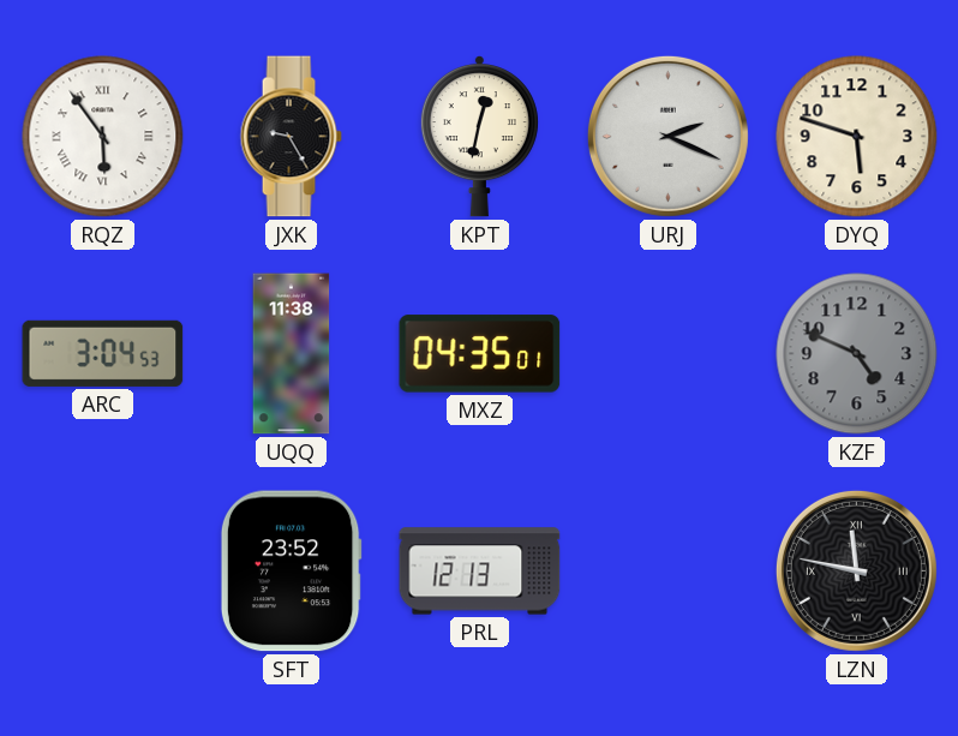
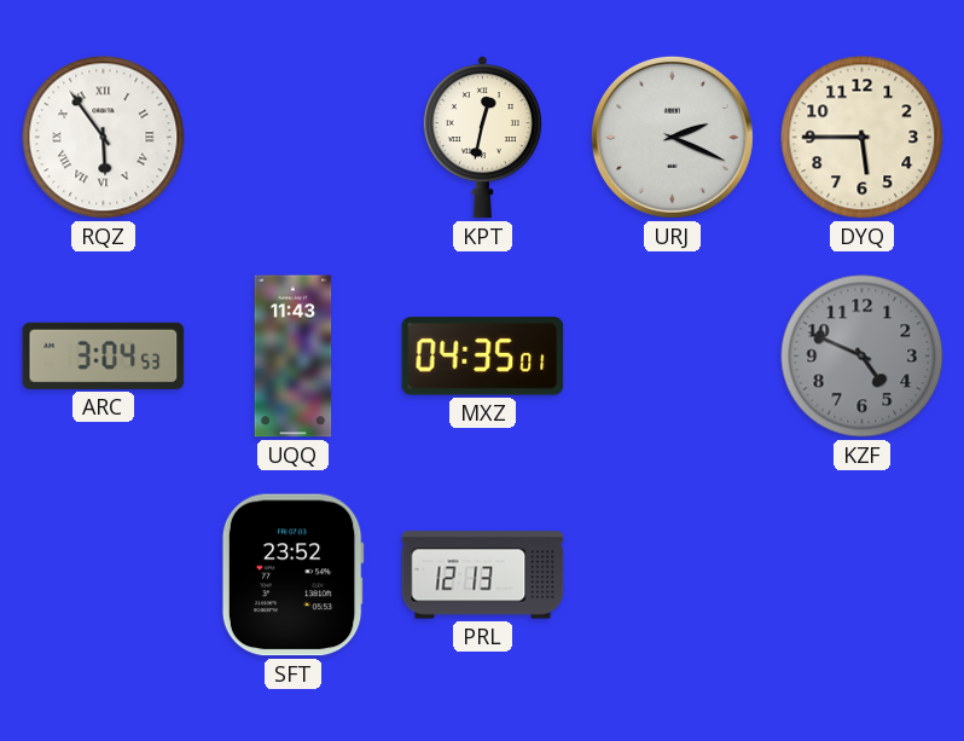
JXK: 9:25 -> none
DYQ: 5:48 -> 5:45
UQQ: 11:38 -> 11:43
LZN: 11:47 -> none
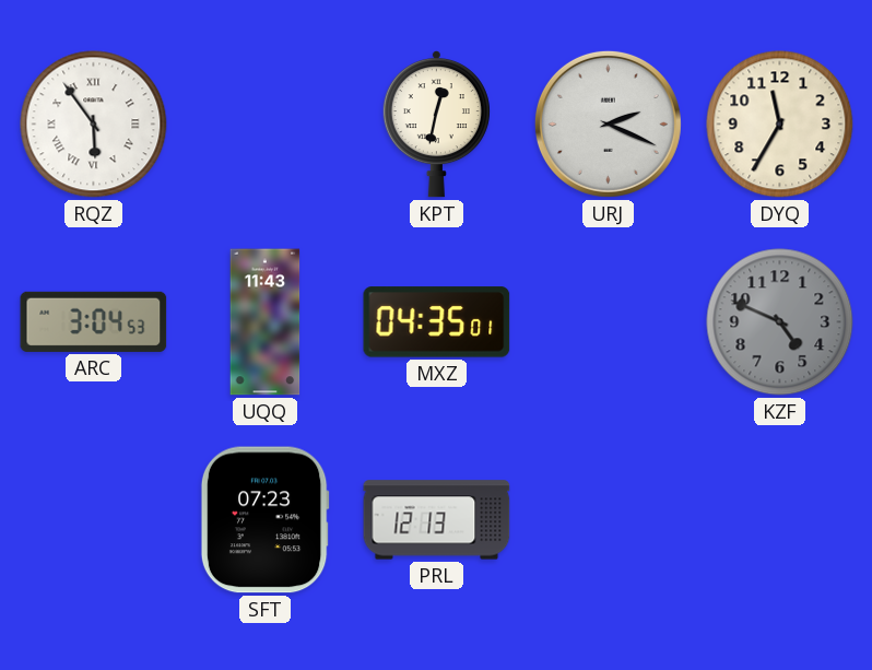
DYQ: 5:45 -> 11:35
SFT: 23:52 -> 07:23
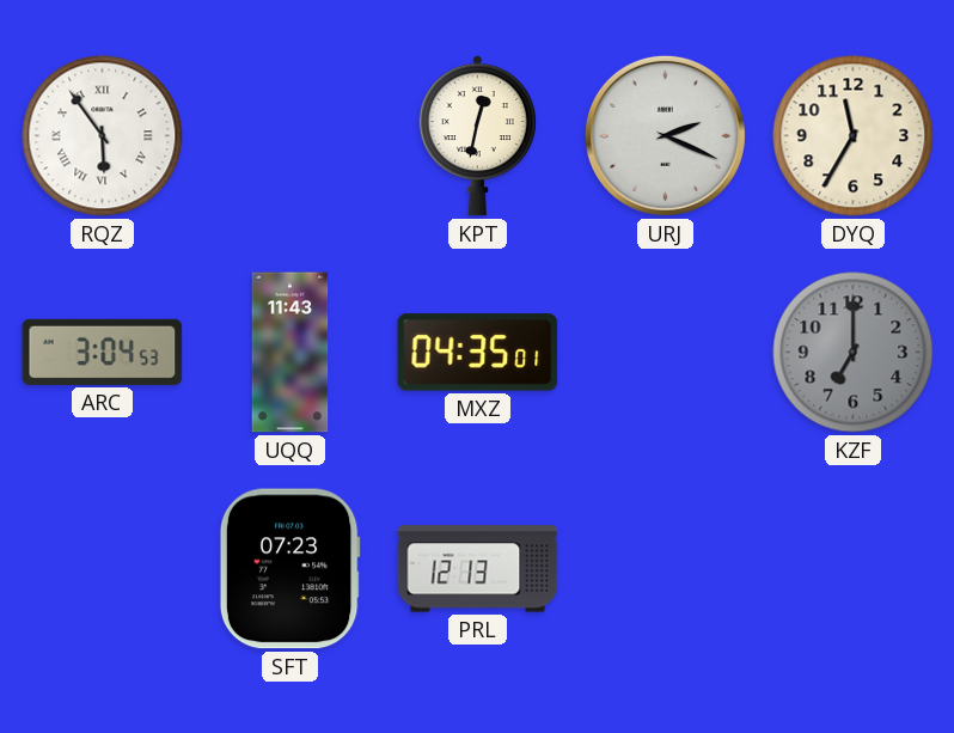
KZF: 4:49 -> 7:00
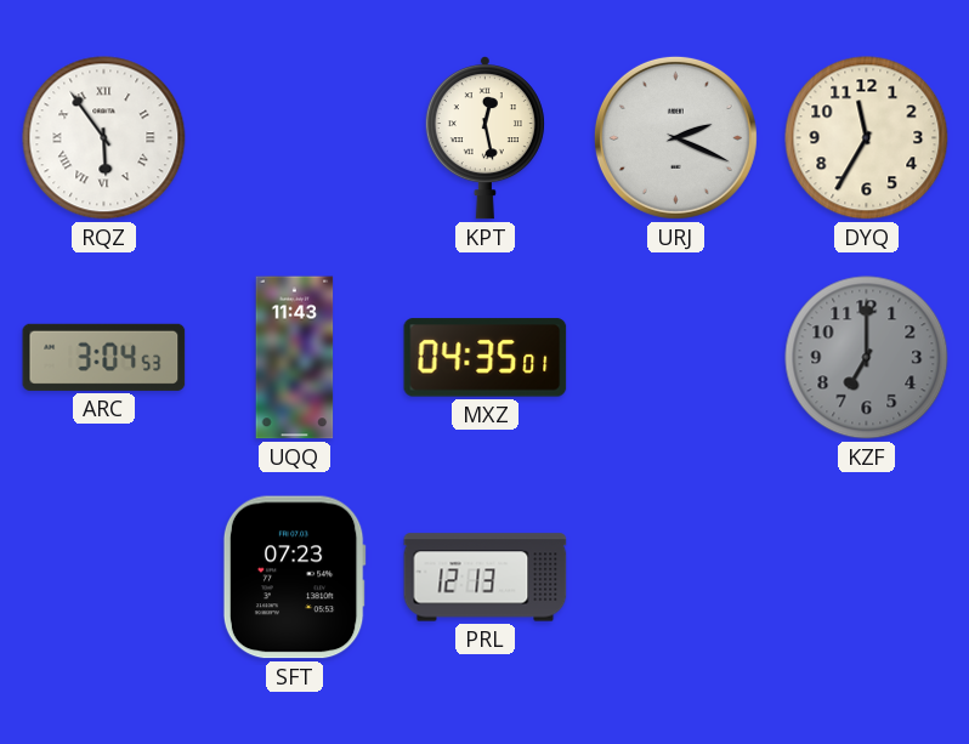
KPT: 12:32 -> 12:28
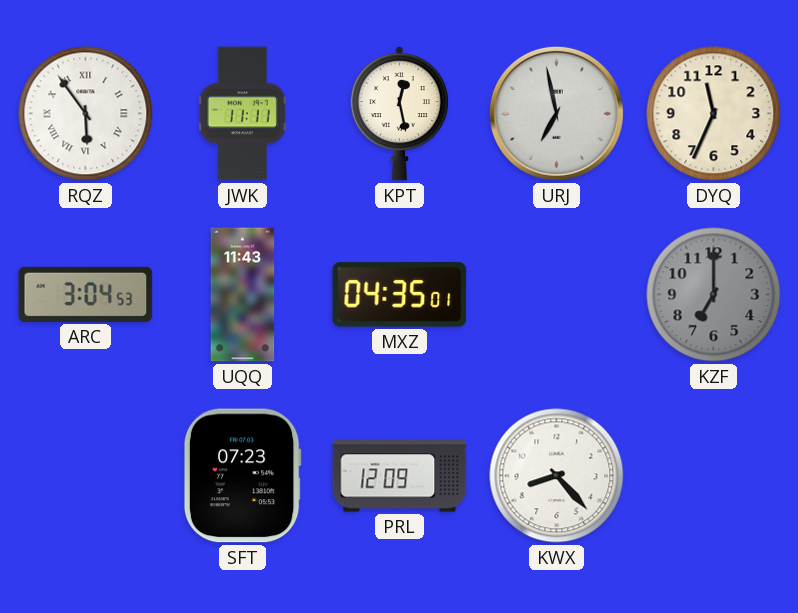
JWK: none -> 11:11
URJ: 2:19 -> 6:58
DYQ: 11:35 -> 11:34
PRL: 12:13 -> 12:09
KWX: none -> 8:23
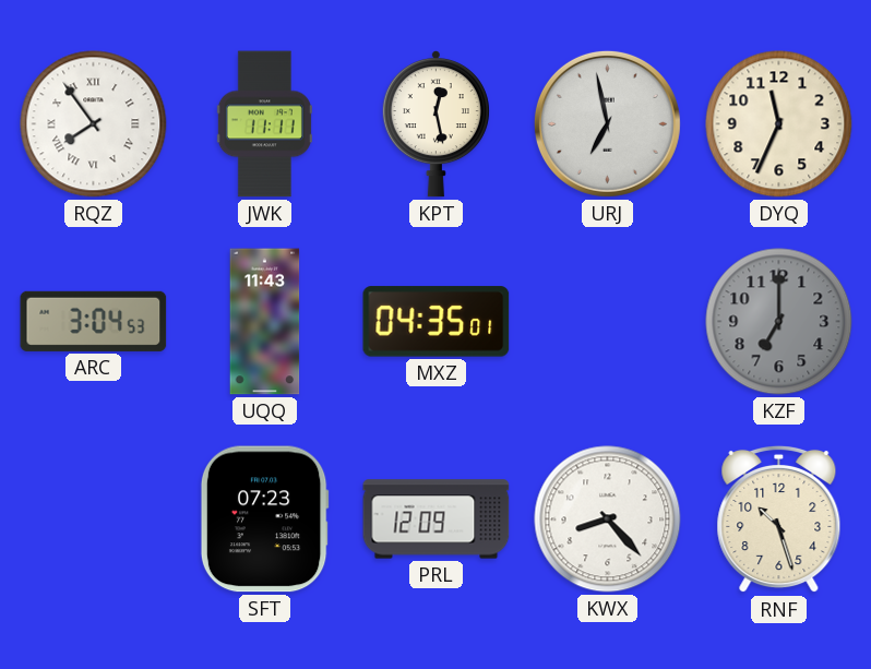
RQZ: 5:54 -> 7:54
RNF: none -> 10:27
